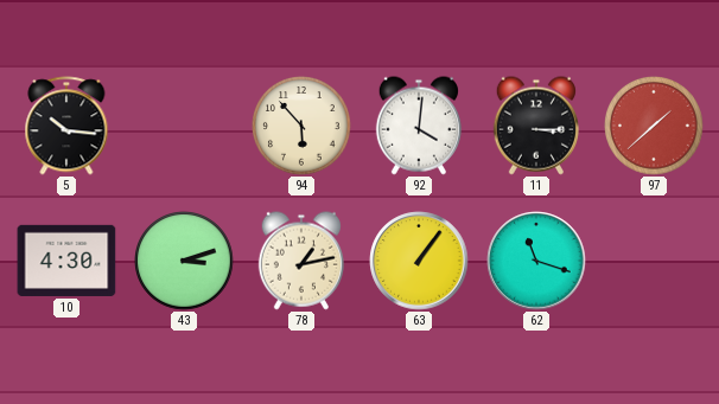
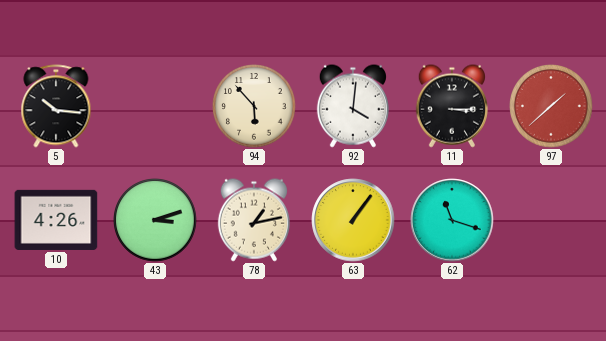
10: 4:30 -> 4:26
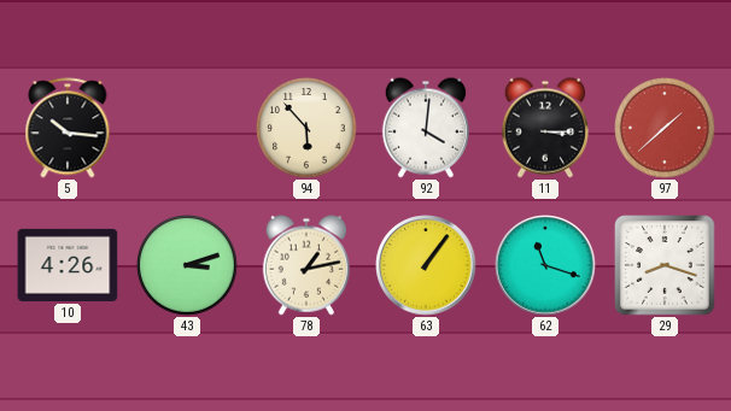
29: none -> 8:18
